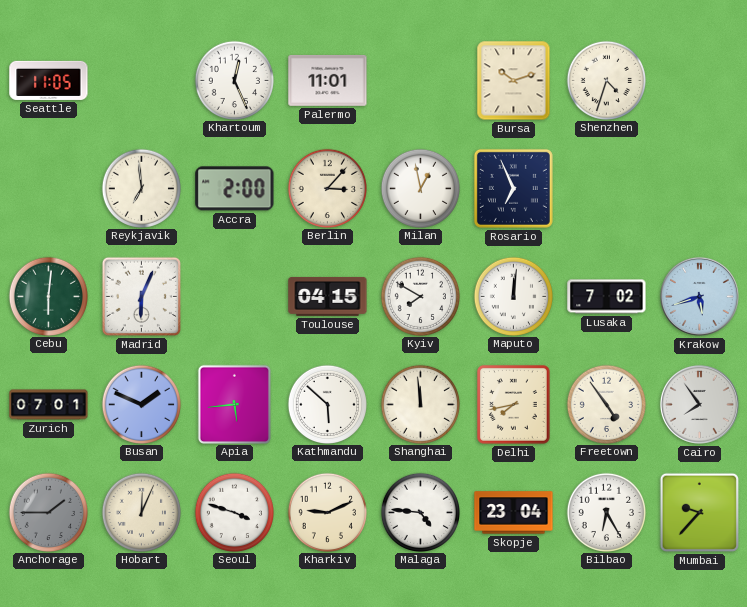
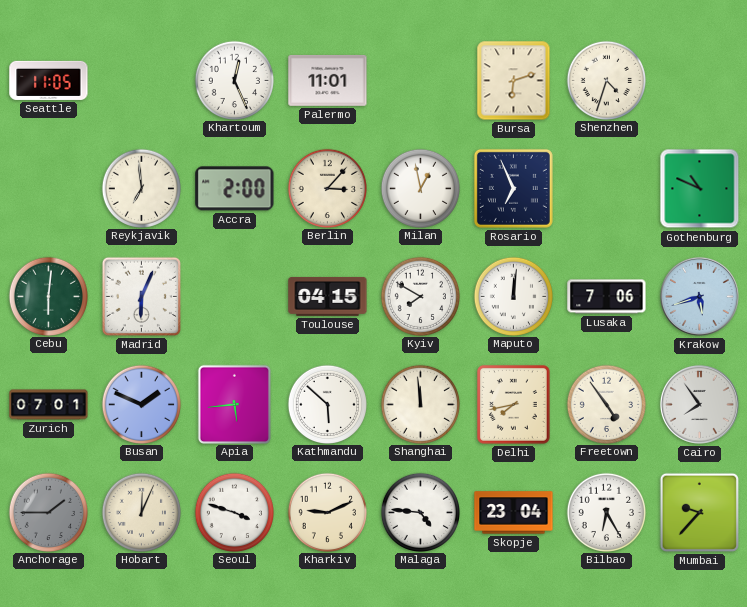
Bursa: 10:12 -> 6:12
Gothenburg: none -> 10:49
Lusaka: 7:02 -> 7:06
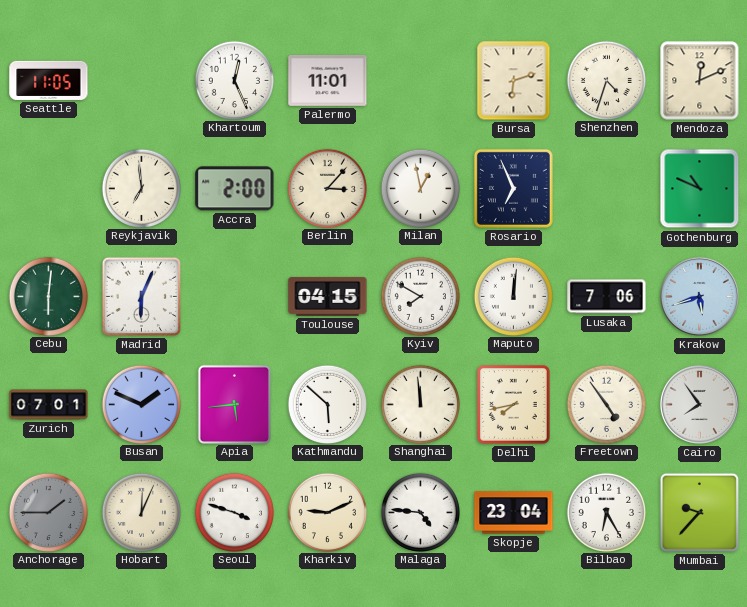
Mendoza: none -> 12:11
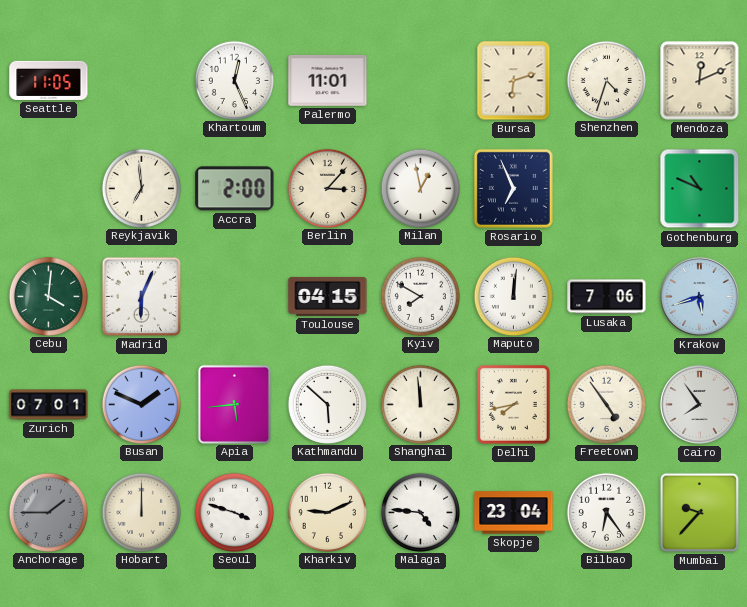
Cebu: 6:01 -> 4:01
Hobart: 12:04 -> 12:00
Bilbao: 6:25 -> 6:24
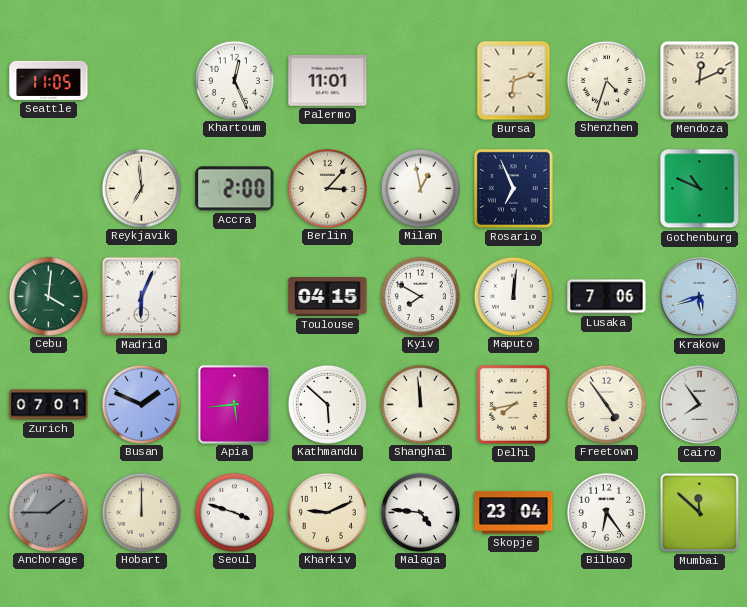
Mumbai: 9:37 -> 11:52
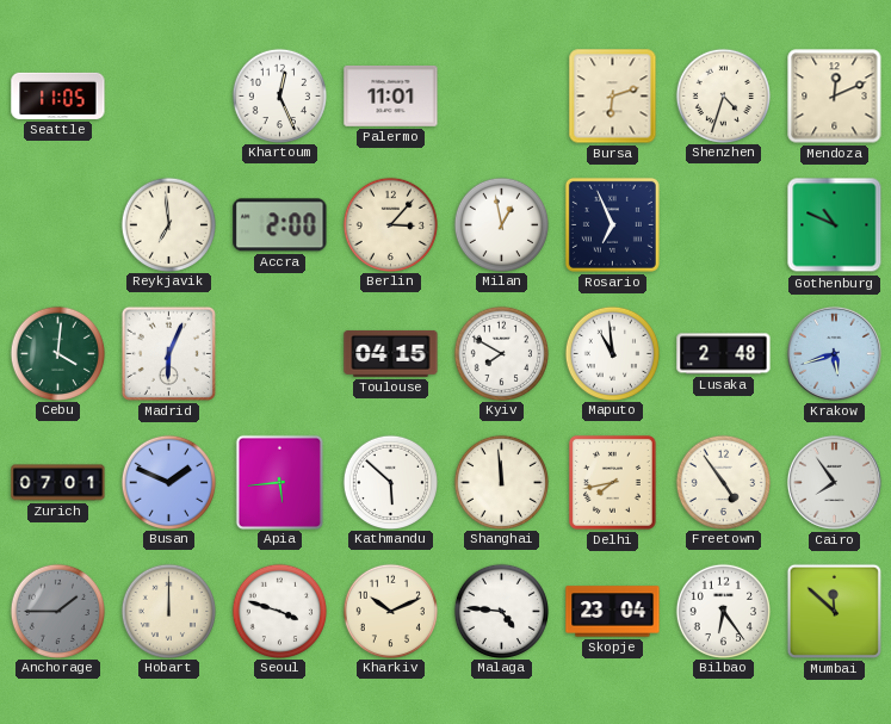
Maputo: 12:01 -> 10:59
Lusaka: 7:06 -> 2:48
Kharkiv: 9:11 -> 10:11
